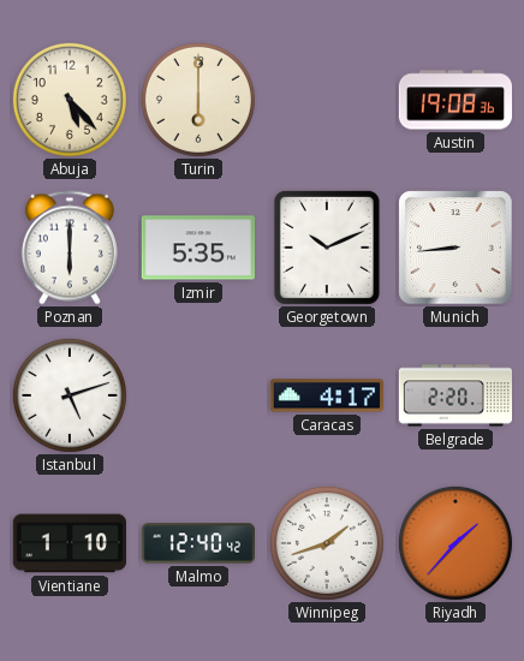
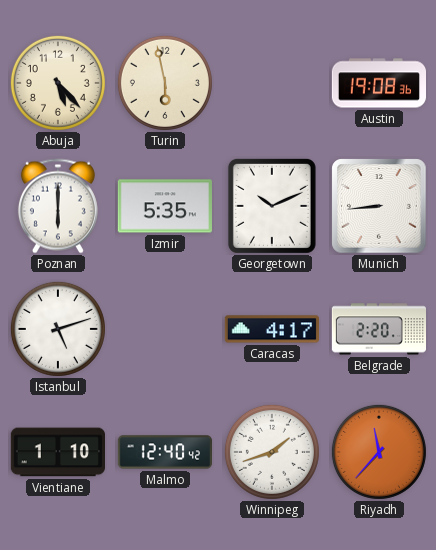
Turin: 6:00 -> 5:58
Riyadh: 1:37 -> 11:37
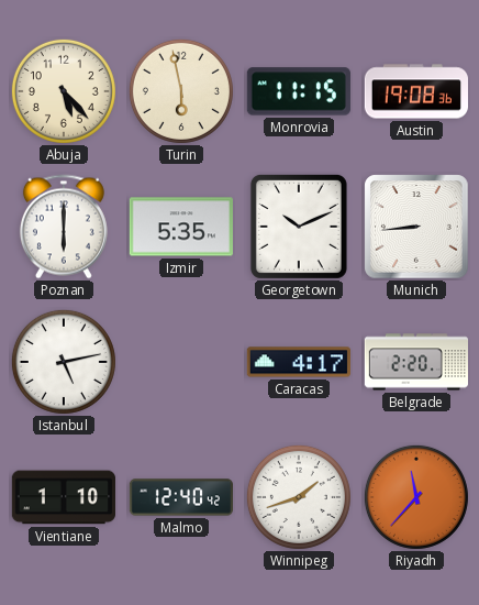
Monrovia: none -> 11:15
Istanbul: 5:12 -> 5:13
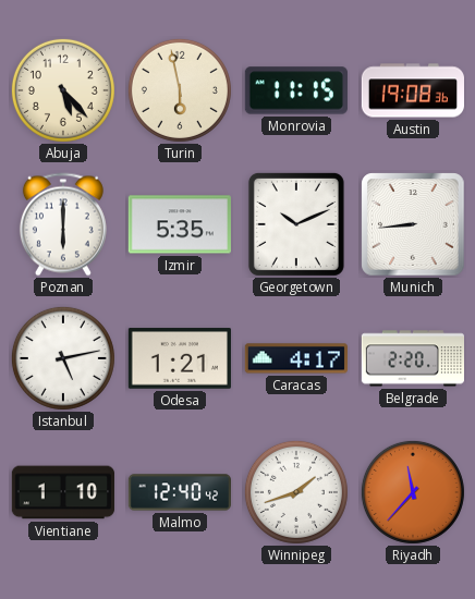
Odesa: none -> 1:21
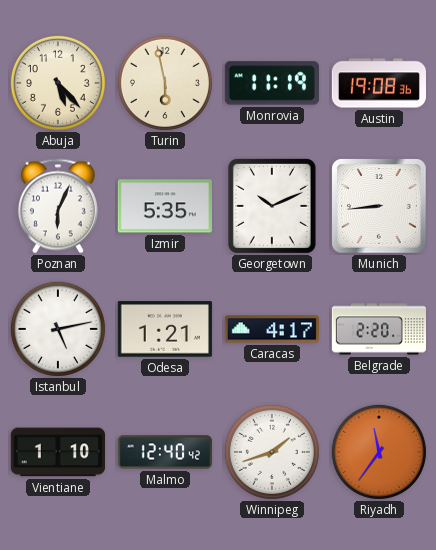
Monrovia: 11:15 -> 11:19
Poznan: 6:00 -> 6:04
Riyadh: 11:37 -> 11:36
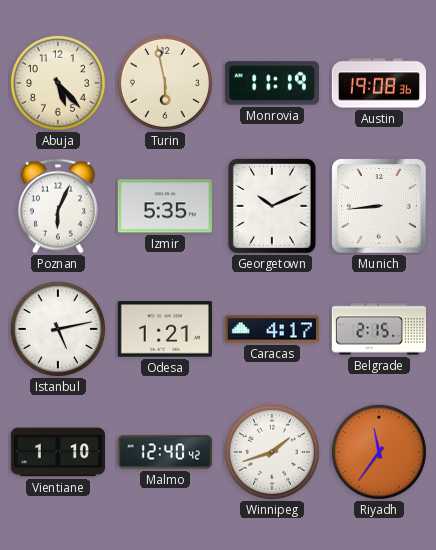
Belgrade: 2:20 -> 2:15
